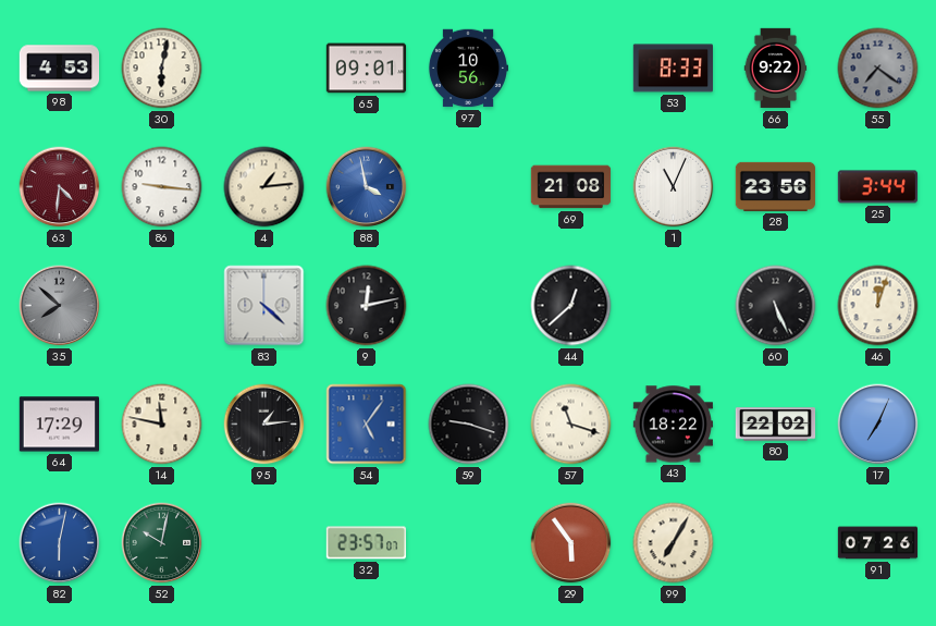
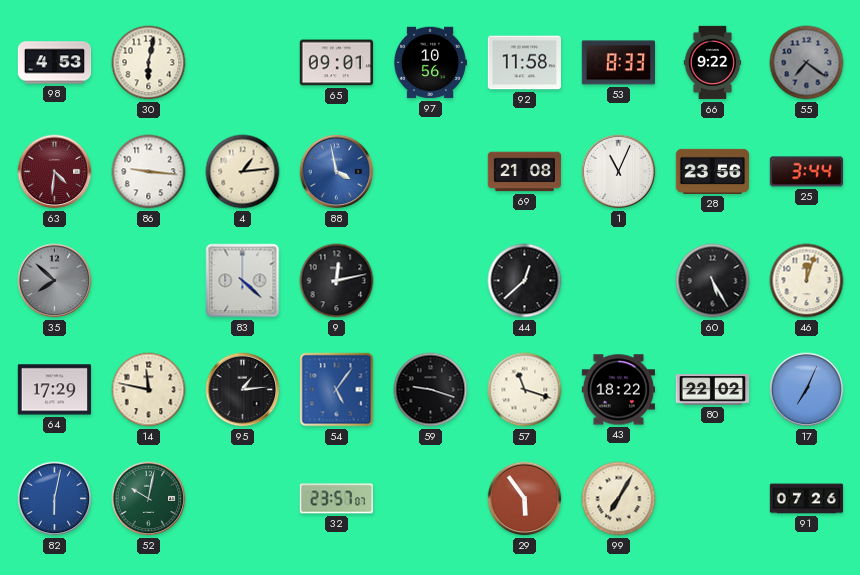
92: none -> 11:58
60: 5:26 -> 5:25
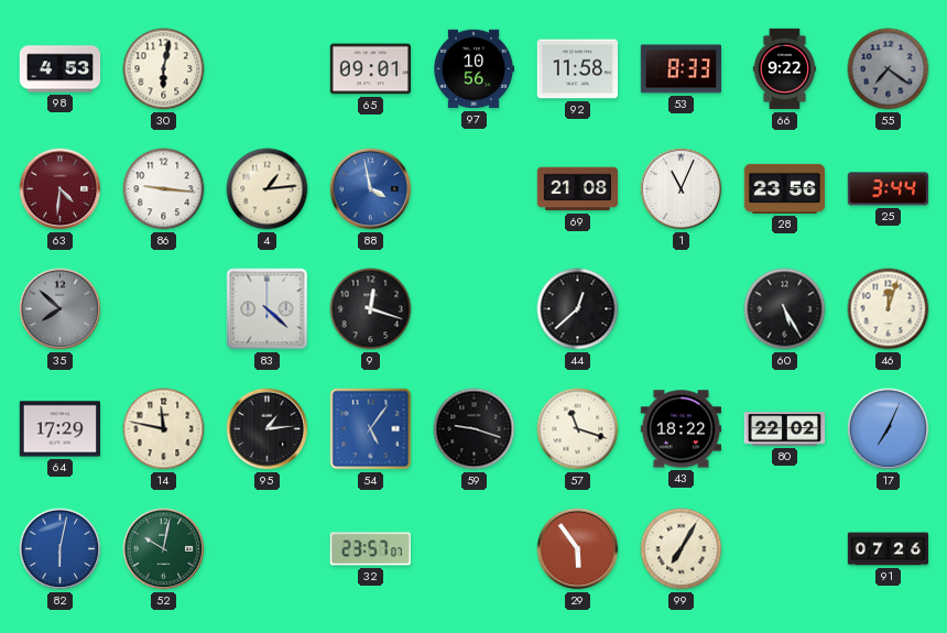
9: 12:13 -> 12:18
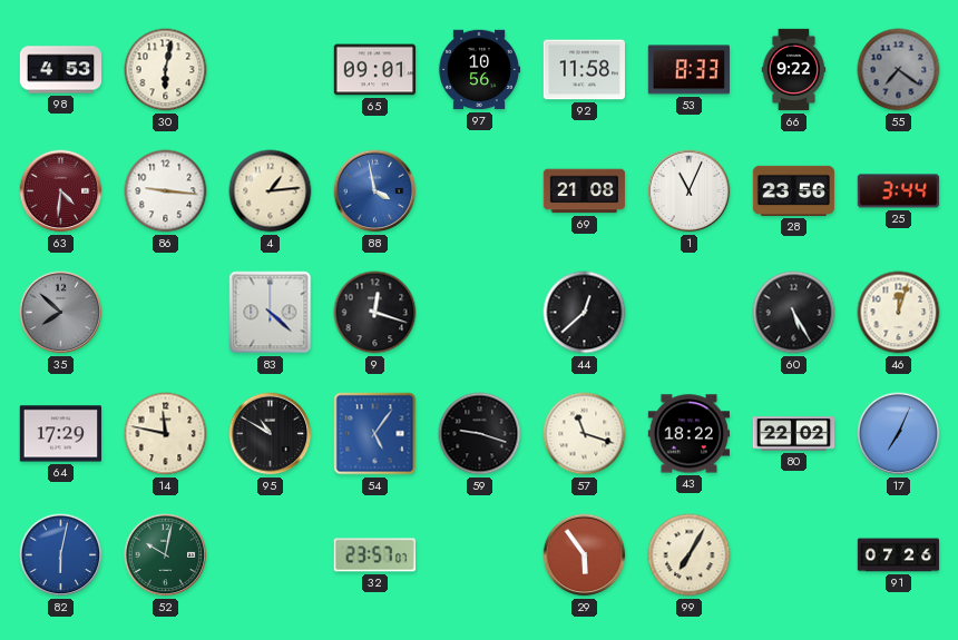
95: 1:14 -> 10:50
